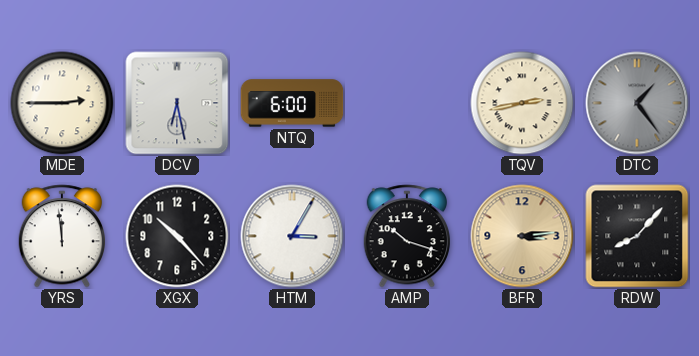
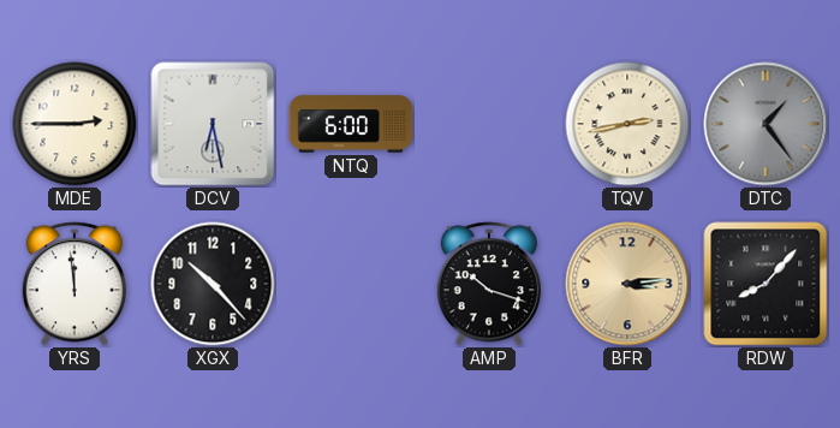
HTM: 3:05 -> none
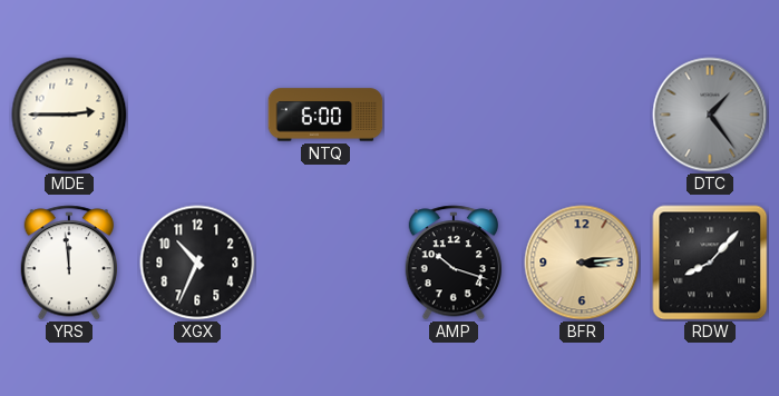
DCV: 6:28 -> none
TQV: 2:43 -> none
XGX: 10:23 -> 10:34
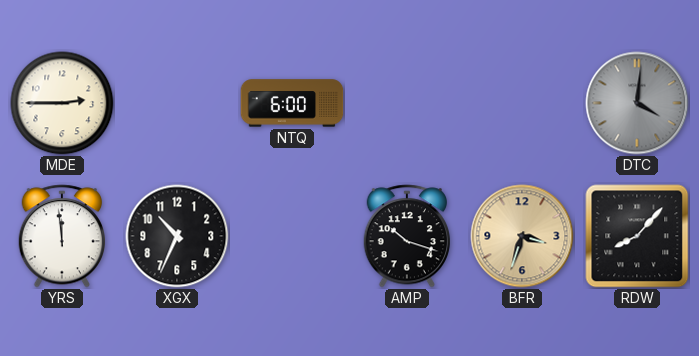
DTC: 1:24 -> 4:01
BFR: 3:14 -> 3:33
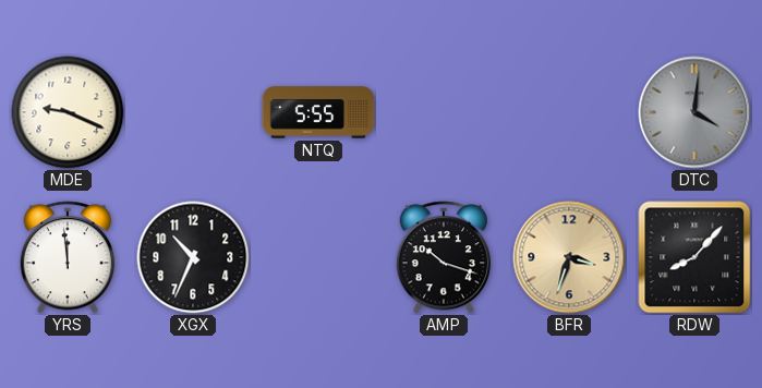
MDE: 2:45 -> 9:19
NTQ: 6:00 -> 5:55
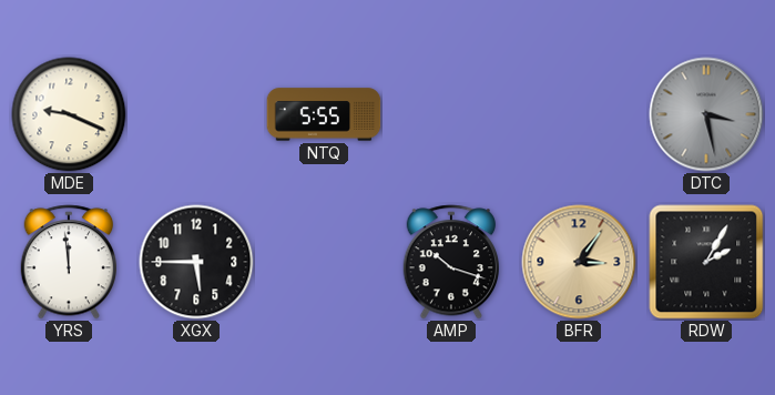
DTC: 4:01 -> 3:28
XGX: 10:34 -> 5:45
BFR: 3:33 -> 3:06
RDW: 8:07 -> 2:05
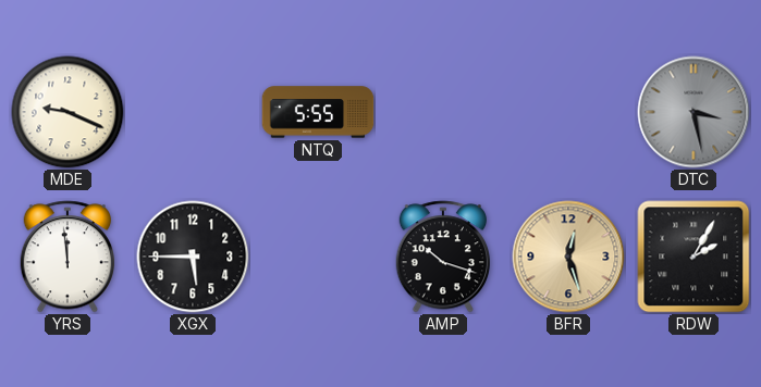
BFR: 3:06 -> 12:27
